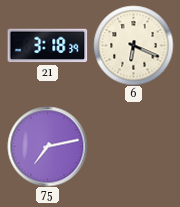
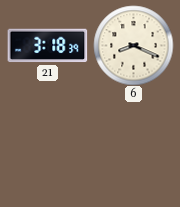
6: 6:19 -> 8:19
75: 7:13 -> none
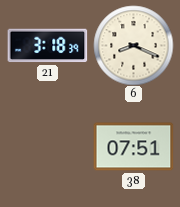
38: none -> 07:51
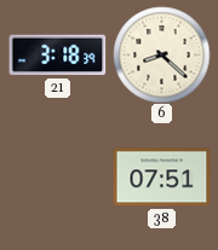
6: 8:19 -> 8:22
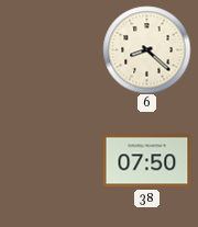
21: 3:18 -> none
38: 07:51 -> 07:50
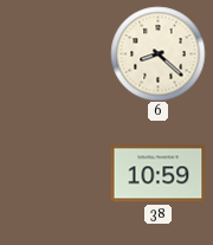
38: 07:50 -> 10:59
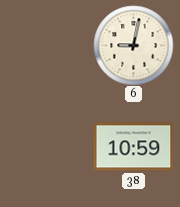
6: 8:22 -> 9:02
